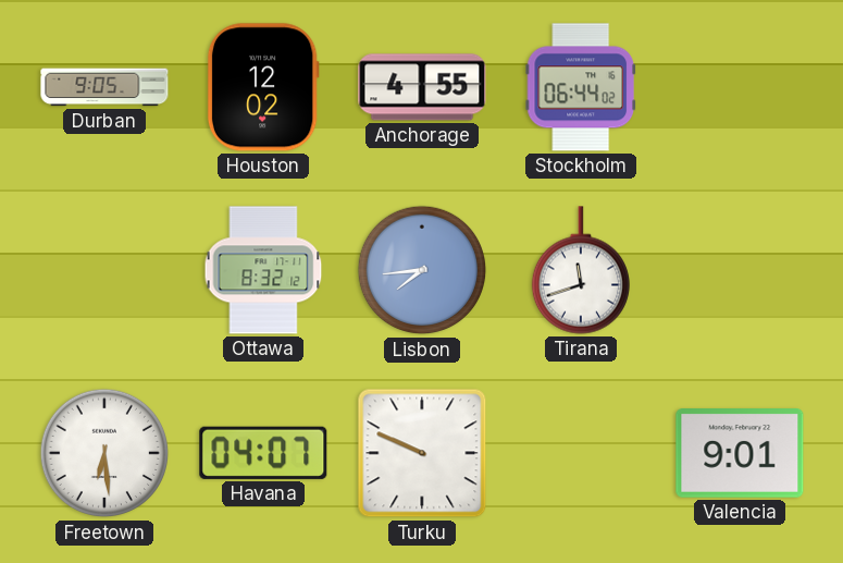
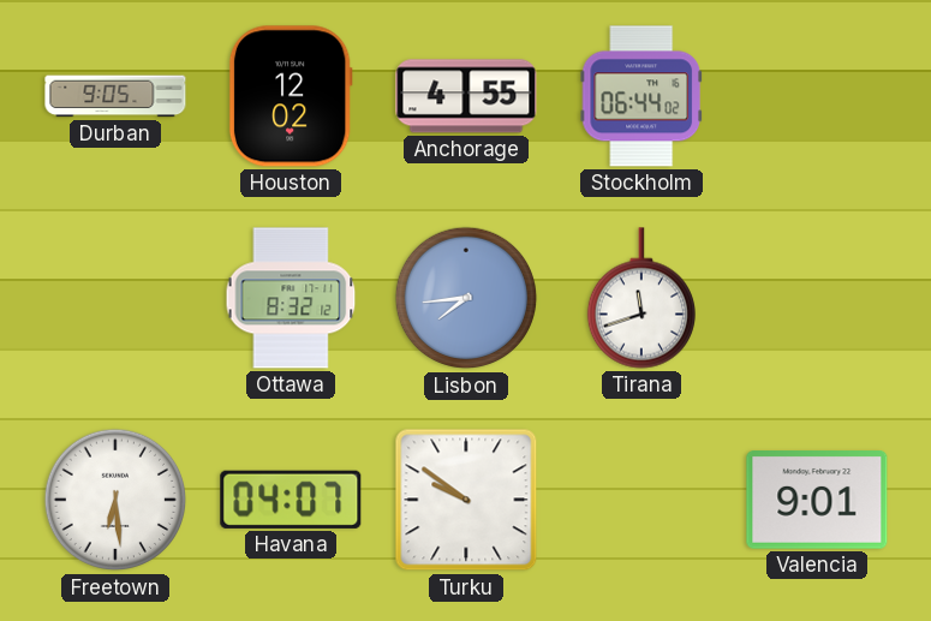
Turku: 9:49 -> 9:51
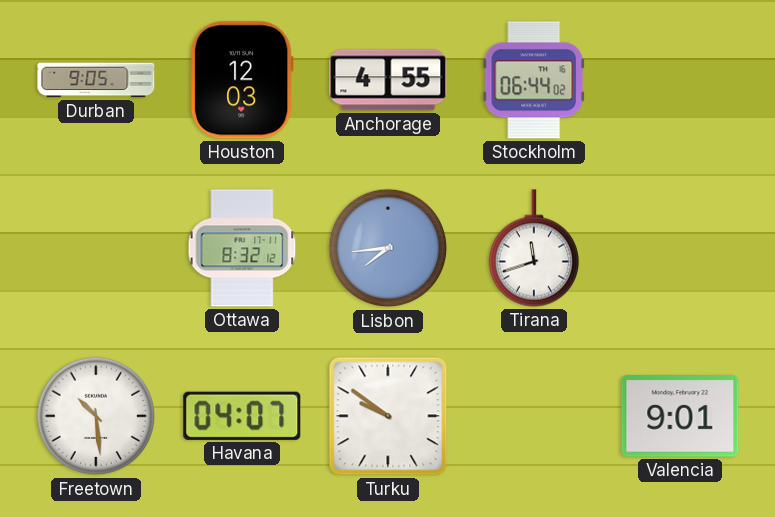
Houston: 12:02 -> 12:03
Freetown: 6:29 -> 10:29
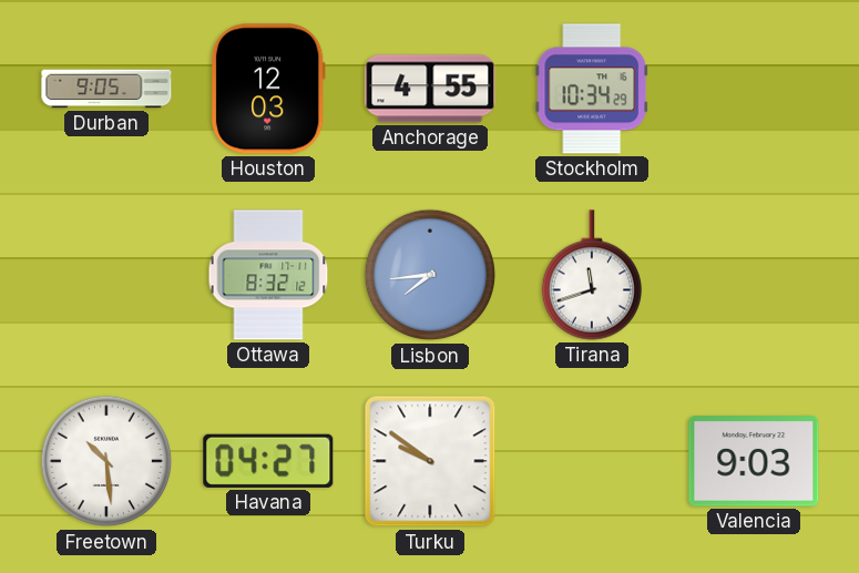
Stockholm: 06:44 -> 10:34
Havana: 04:07 -> 04:27
Valencia: 9:01 -> 9:03
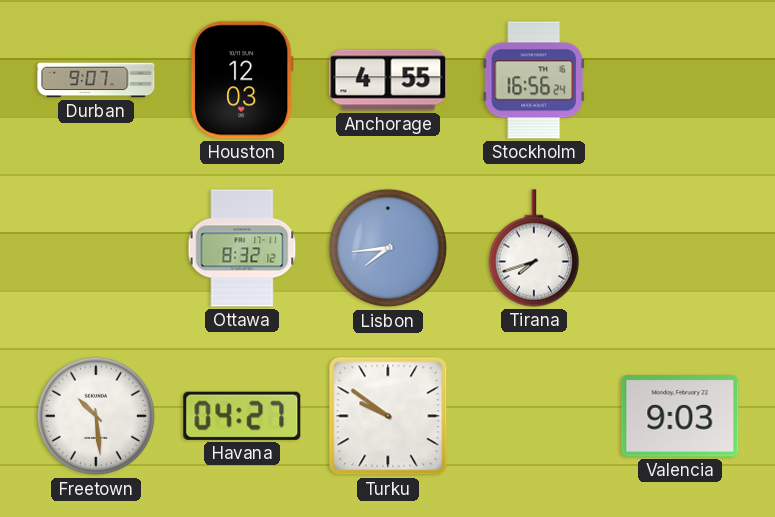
Durban: 9:05 -> 9:07
Stockholm: 10:34 -> 16:56
Tirana: 11:42 -> 7:42
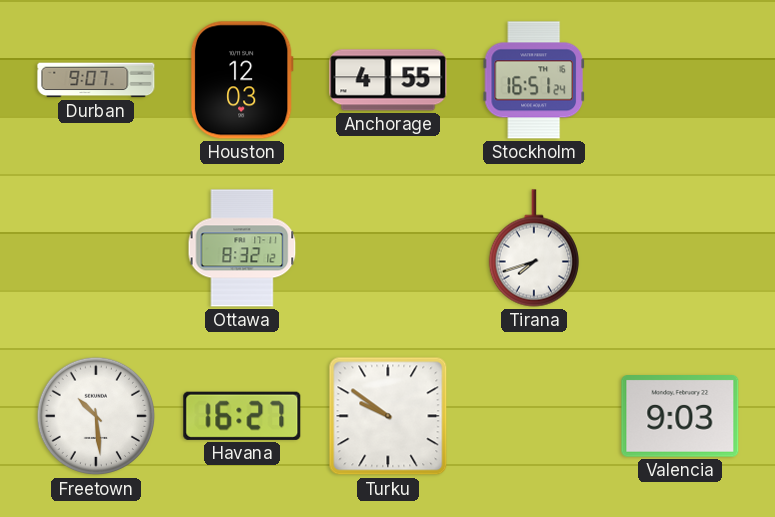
Stockholm: 16:56 -> 16:51
Lisbon: 7:44 -> none
Havana: 04:27 -> 16:27
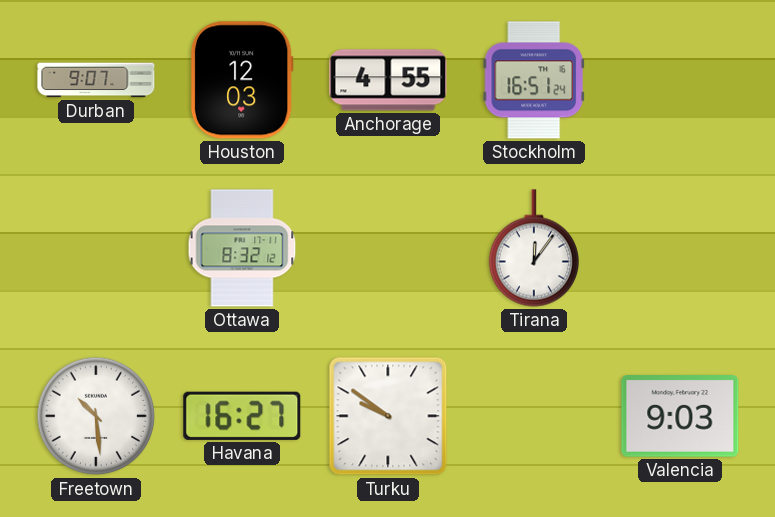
Tirana: 7:42 -> 12:06
